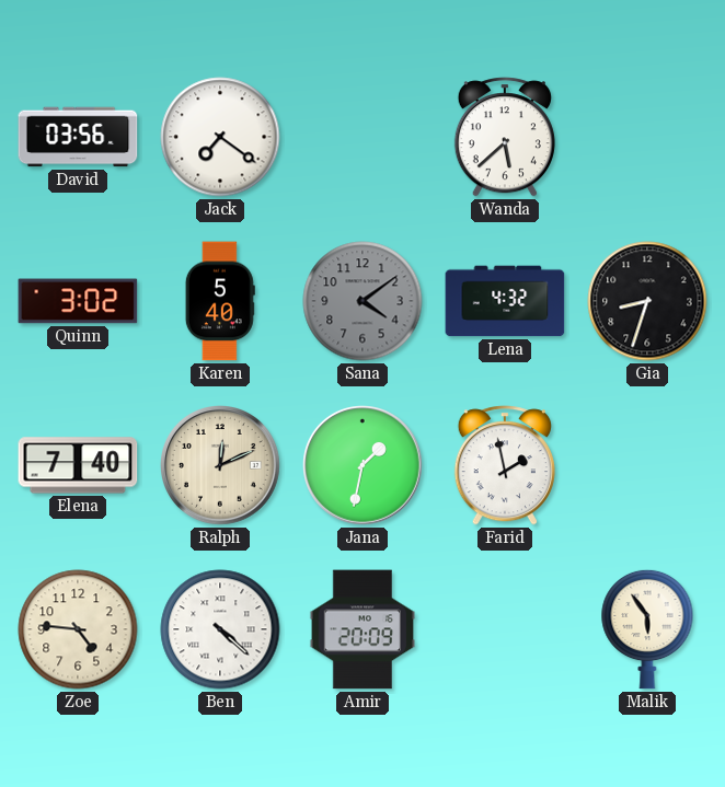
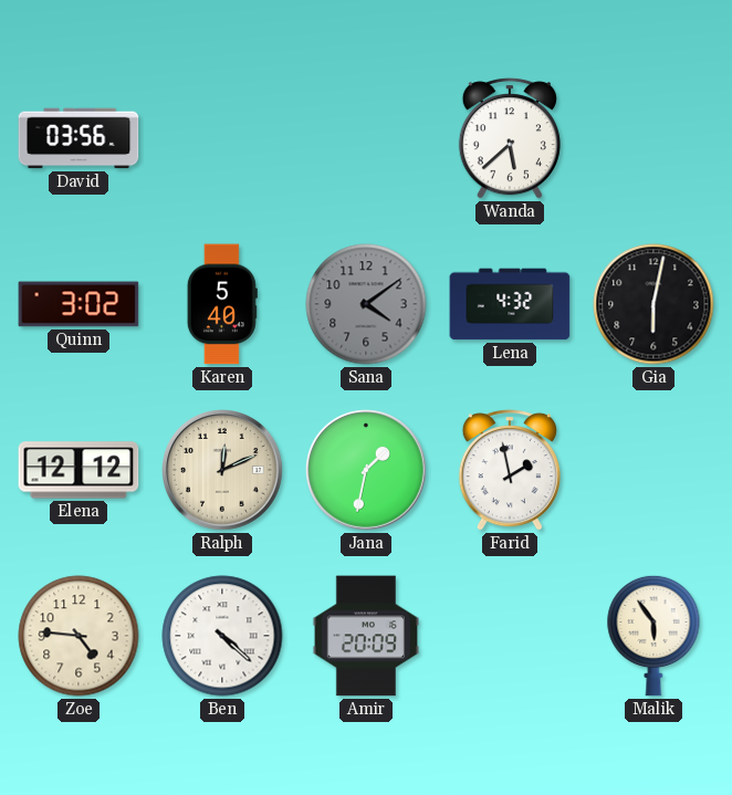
Jack: 7:21 -> none
Gia: 8:33 -> 6:02
Elena: 7:40 -> 12:12
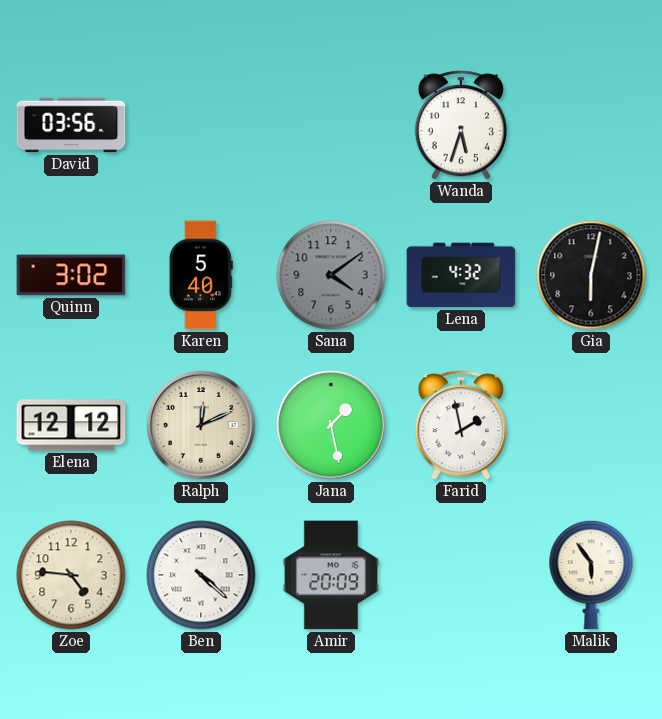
Wanda: 5:38 -> 5:33
Jana: 1:32 -> 1:28
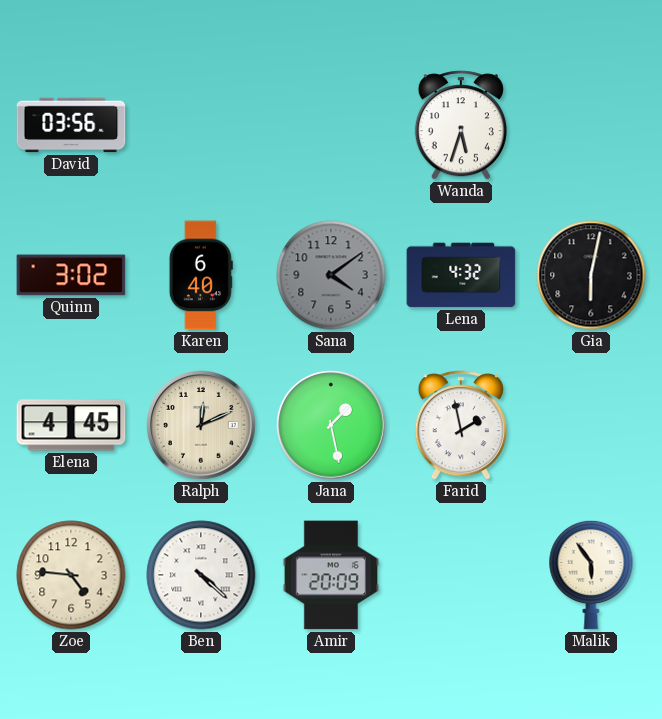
Karen: 5:40 -> 6:40
Elena: 12:12 -> 4:45
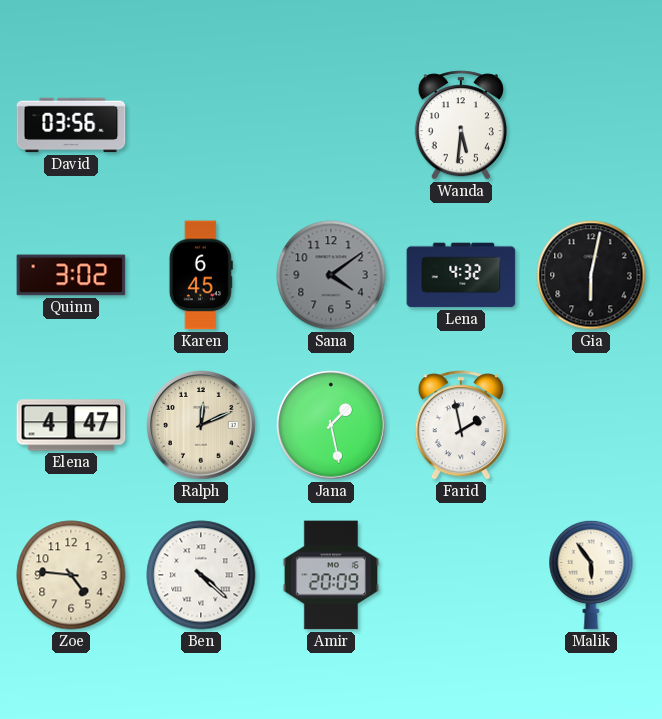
Wanda: 5:33 -> 5:31
Karen: 6:40 -> 6:45
Elena: 4:45 -> 4:47
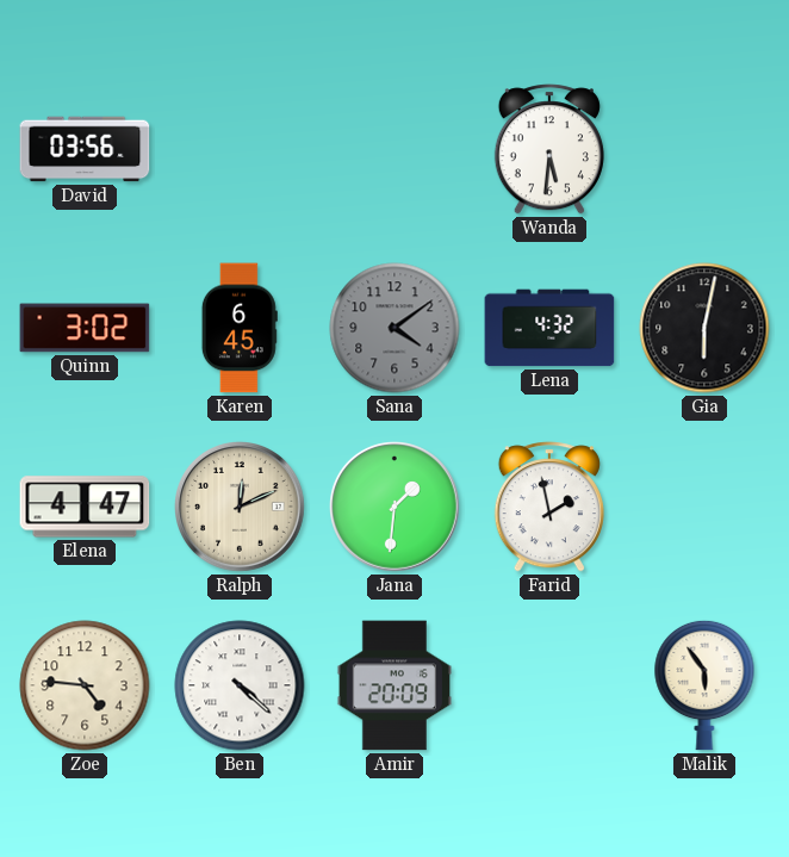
Jana: 1:28 -> 1:31
